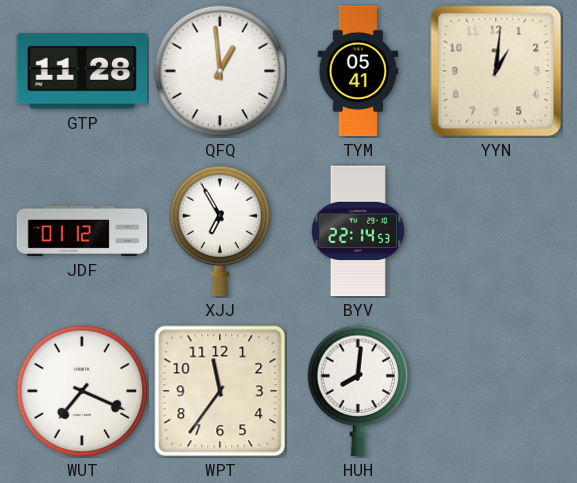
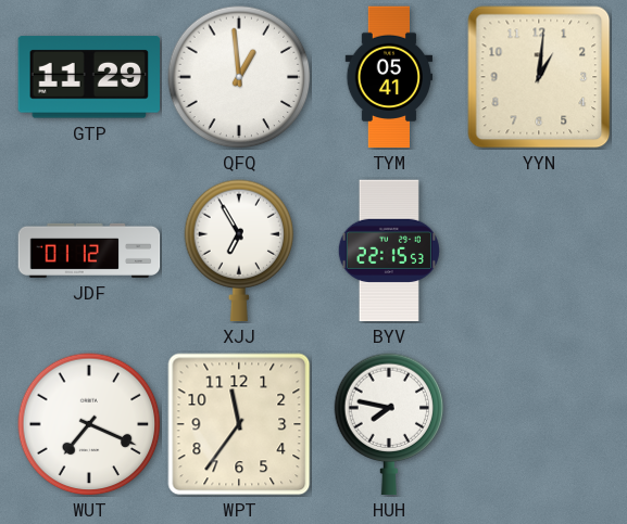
GTP: 11:28 -> 11:29
BYV: 22:14 -> 22:15
HUH: 8:01 -> 7:47
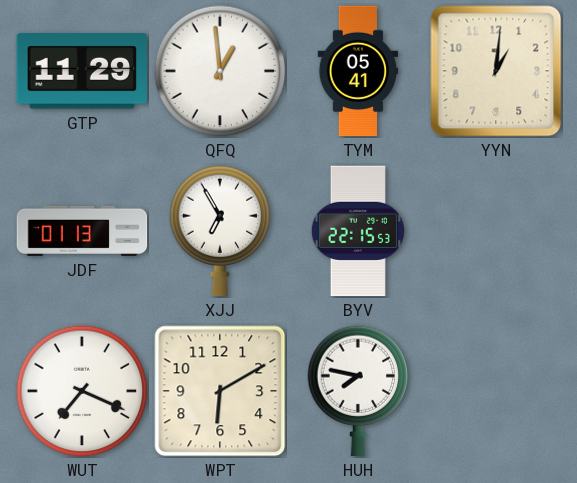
JDF: 01:12 -> 01:13
WPT: 11:36 -> 6:10
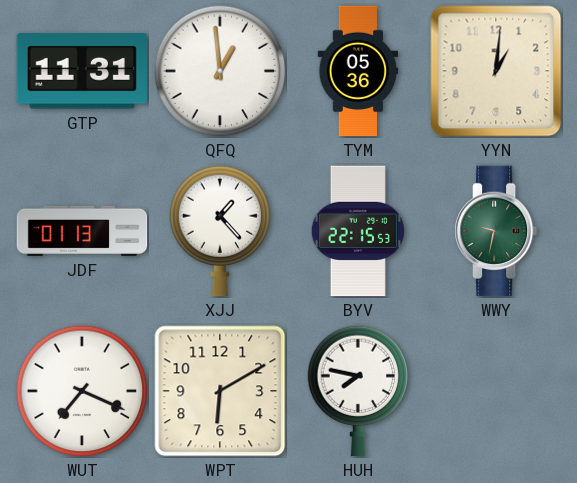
GTP: 11:29 -> 11:31
TYM: 05:41 -> 05:36
XJJ: 6:55 -> 1:23
WWY: none -> 9:32
